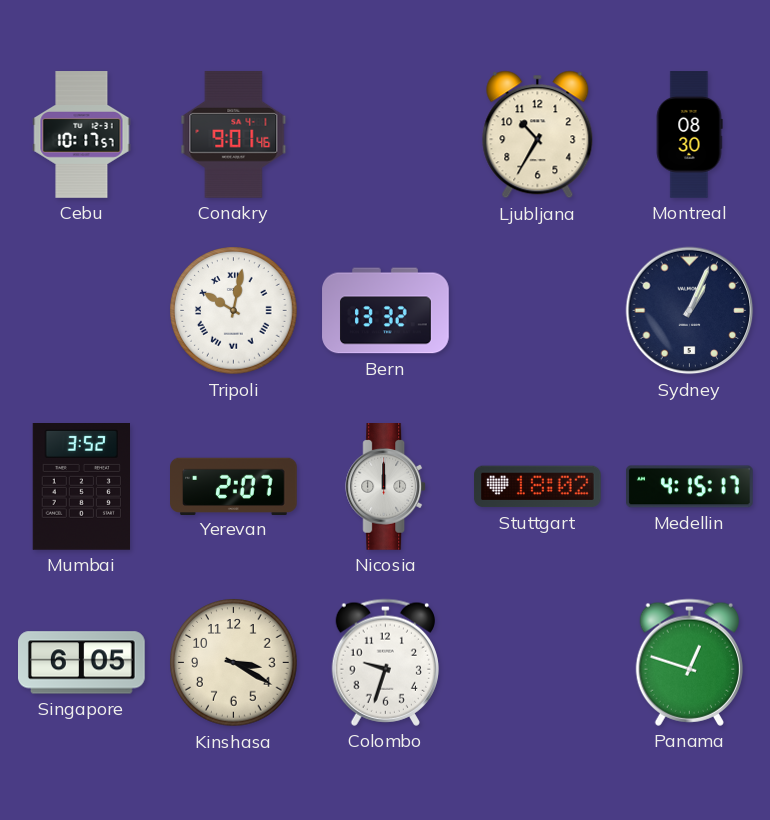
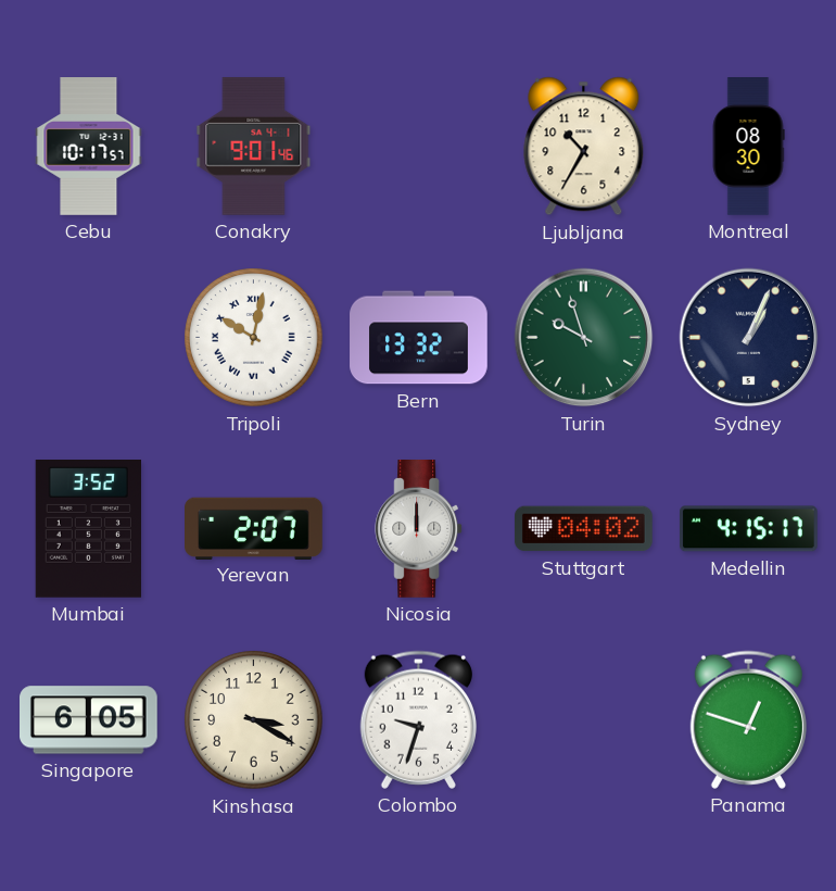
Turin: none -> 9:57
Stuttgart: 18:02 -> 04:02
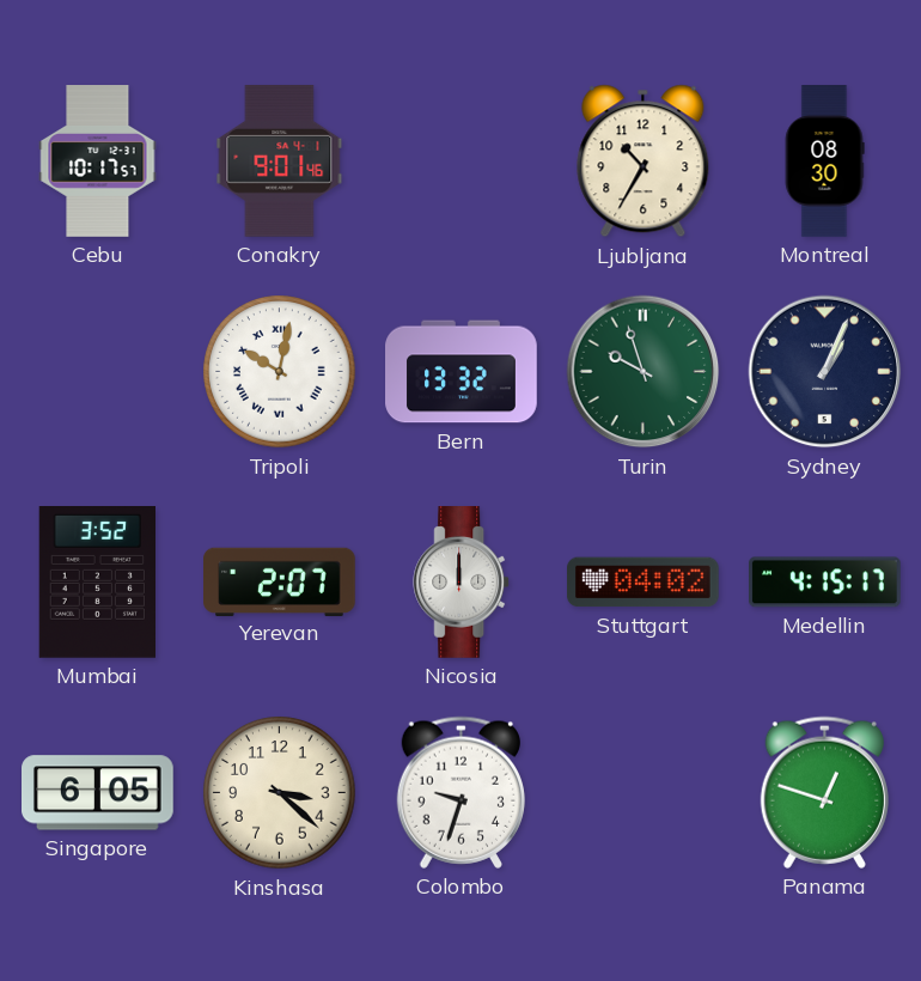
Kinshasa: 3:20 -> 3:22
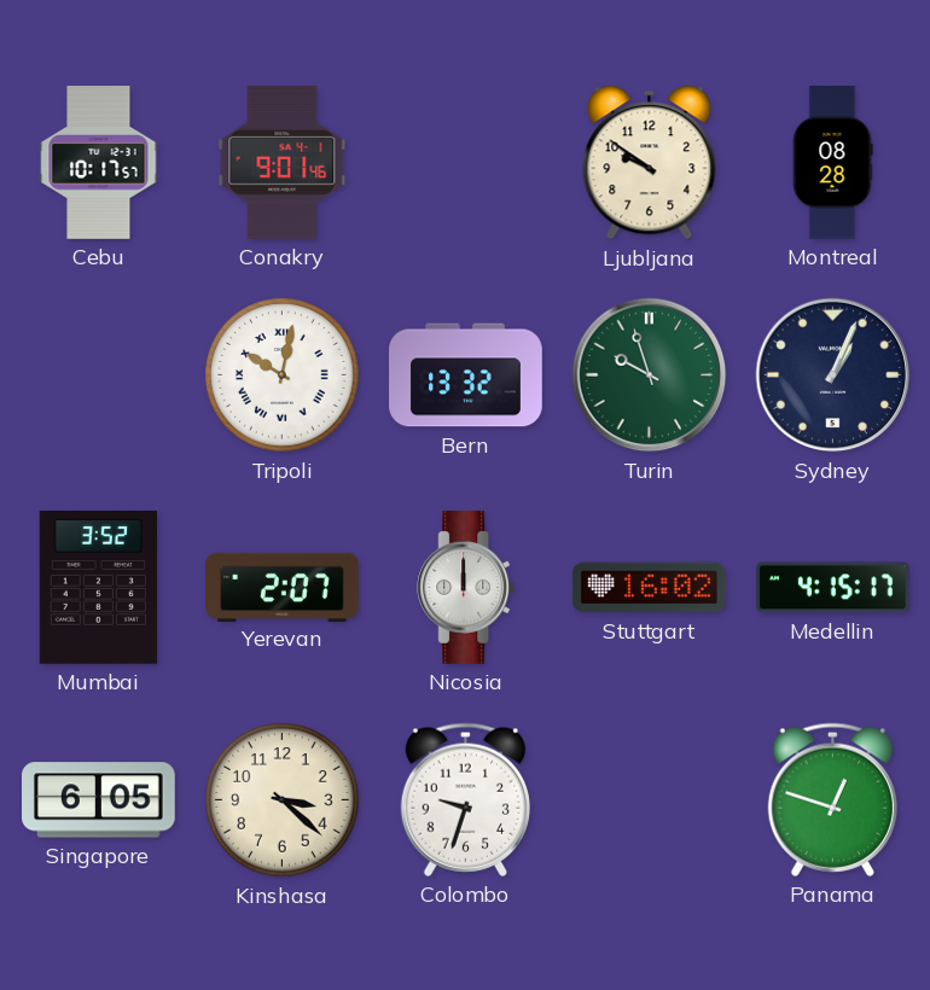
Ljubljana: 10:35 -> 9:51
Montreal: 08:30 -> 08:28
Stuttgart: 04:02 -> 16:02
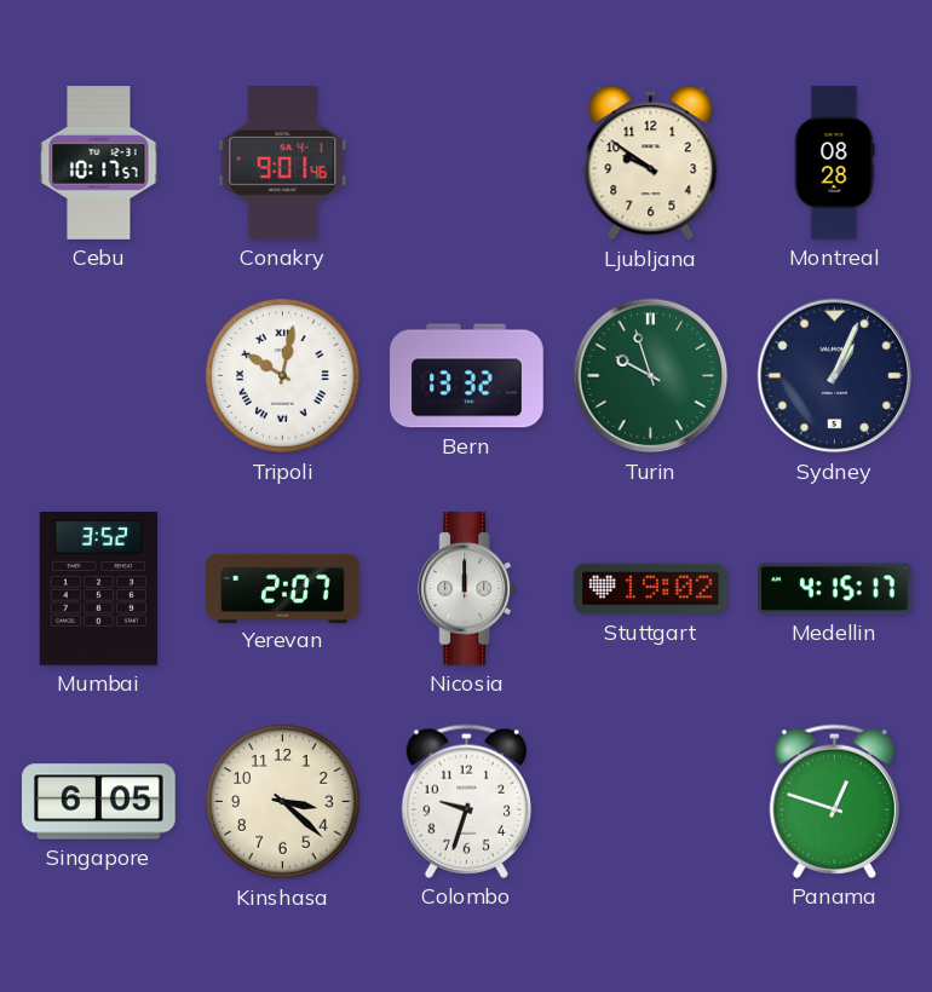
Stuttgart: 16:02 -> 19:02
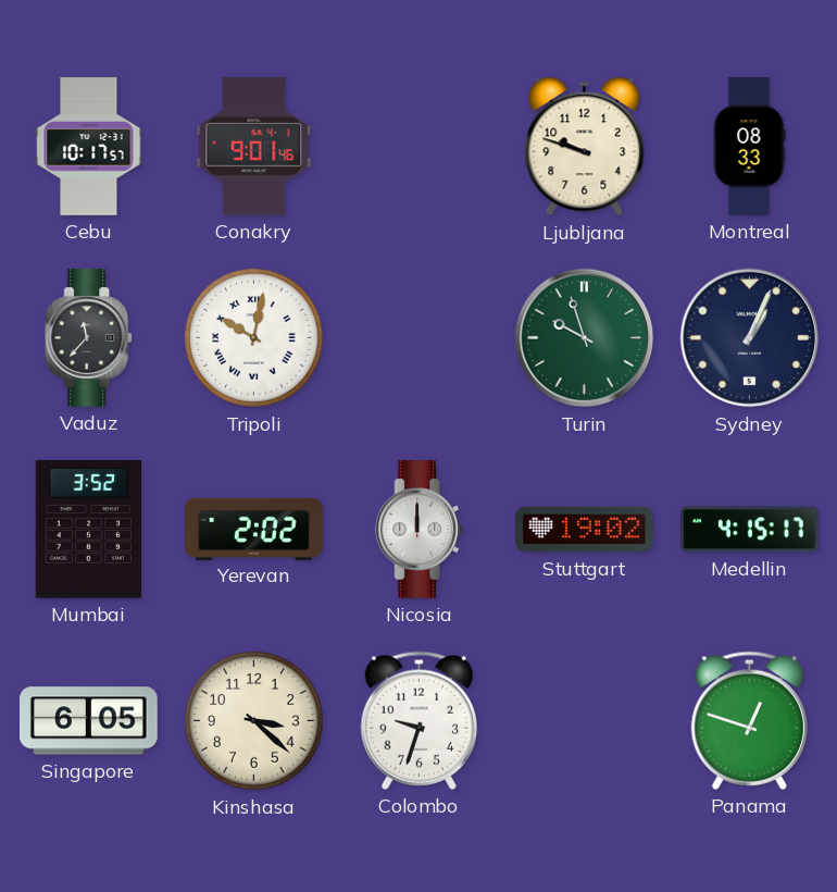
Ljubljana: 9:51 -> 9:48
Montreal: 08:28 -> 08:33
Vaduz: none -> 11:37
Bern: 13:32 -> none
Yerevan: 2:07 -> 2:02
